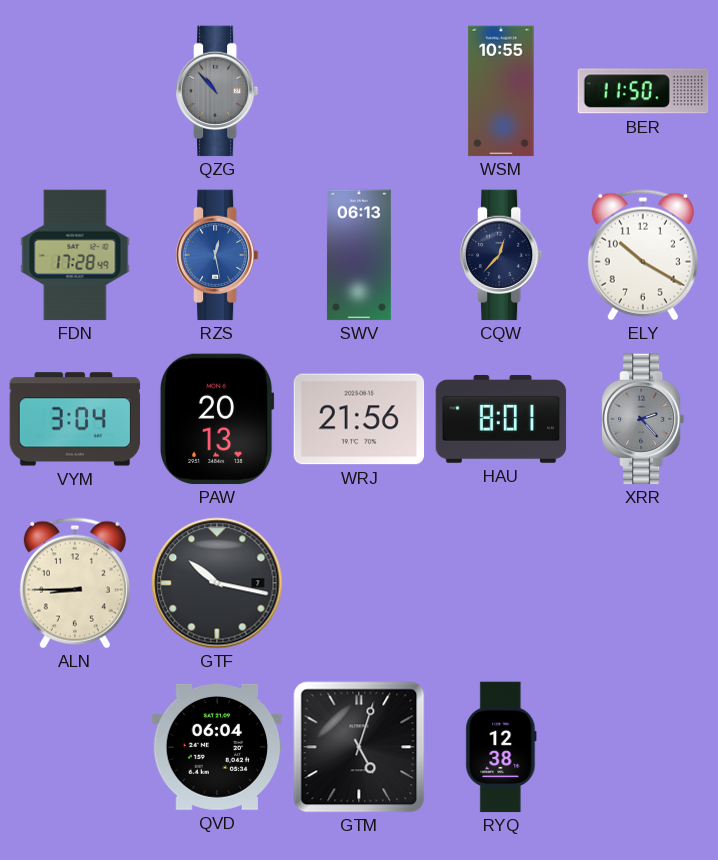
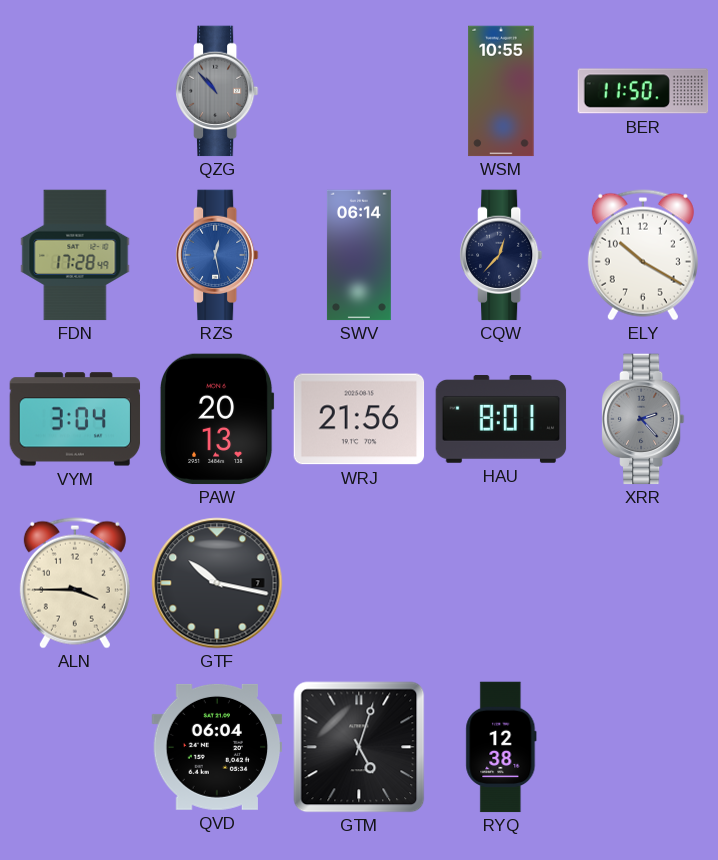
SWV: 06:13 -> 06:14
ALN: 8:45 -> 3:45
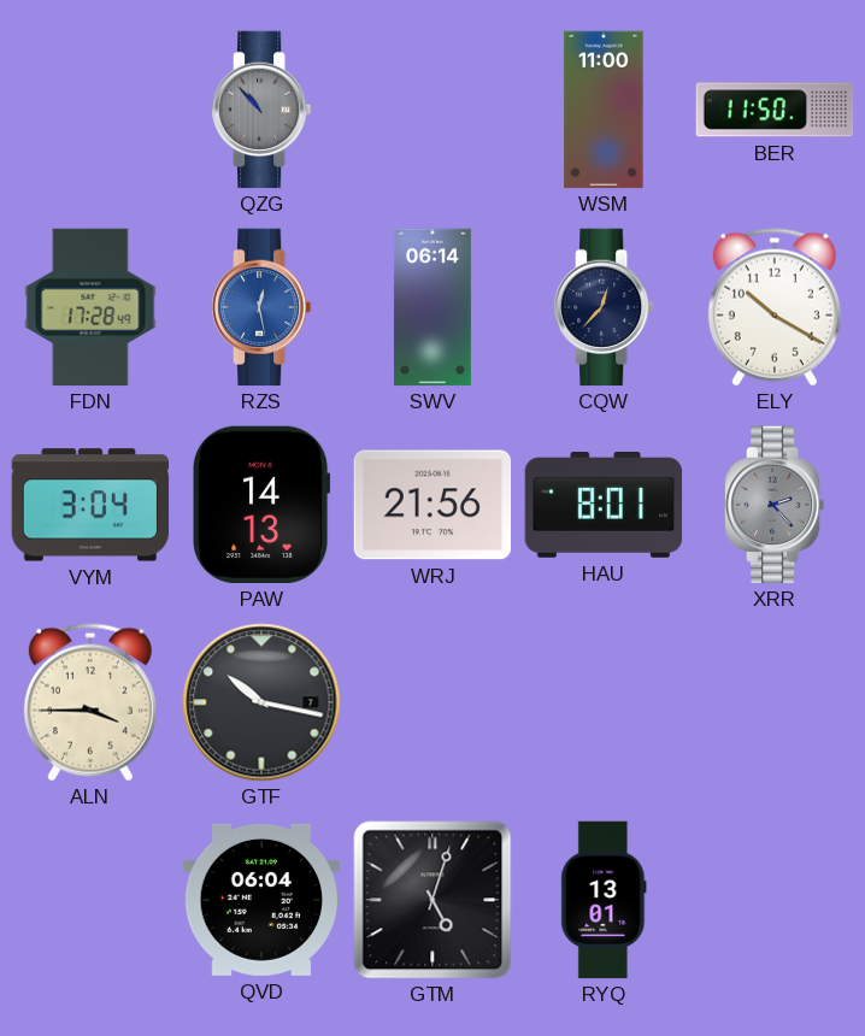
WSM: 10:55 -> 11:00
PAW: 20:13 -> 14:13
RYQ: 12:38 -> 13:01
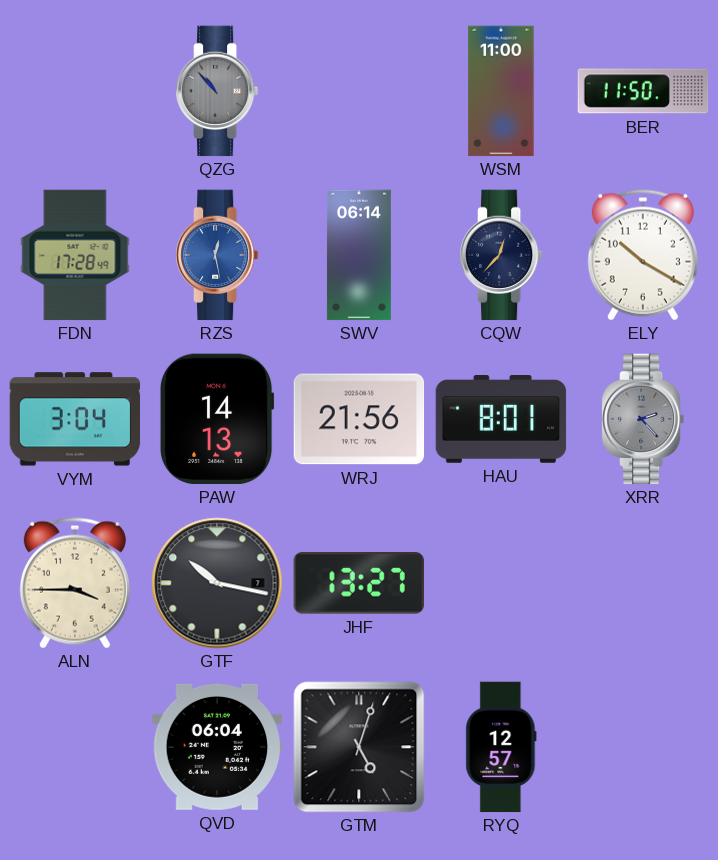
JHF: none -> 13:27
RYQ: 13:01 -> 12:57
